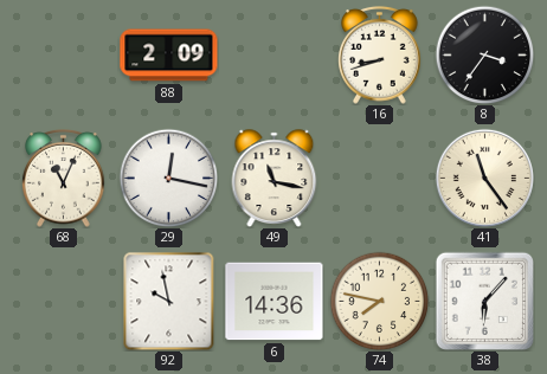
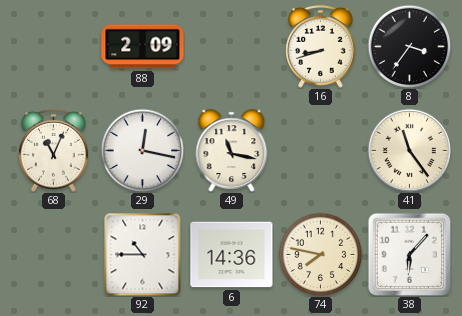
92: 9:58 -> 10:45
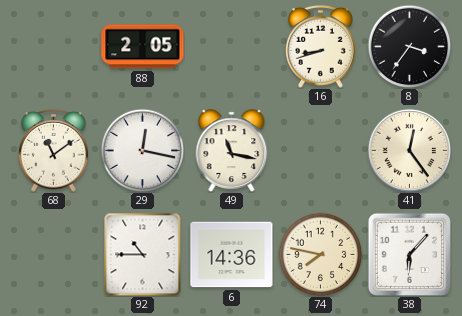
88: 2:09 -> 2:05
68: 11:04 -> 11:09
41: 11:24 -> 12:24
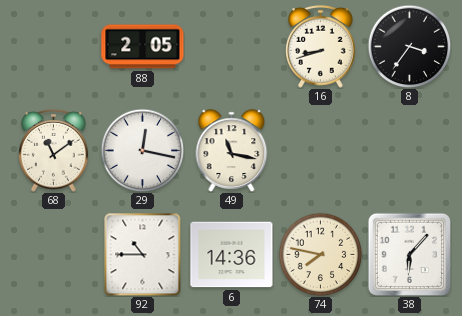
41: 12:24 -> none
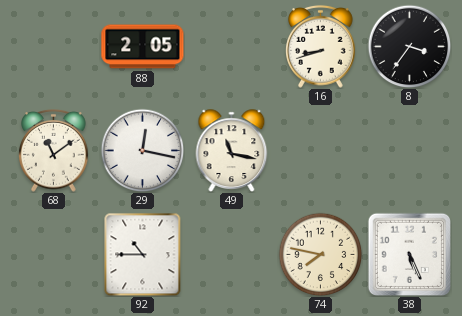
6: 14:36 -> none
38: 6:07 -> 5:26
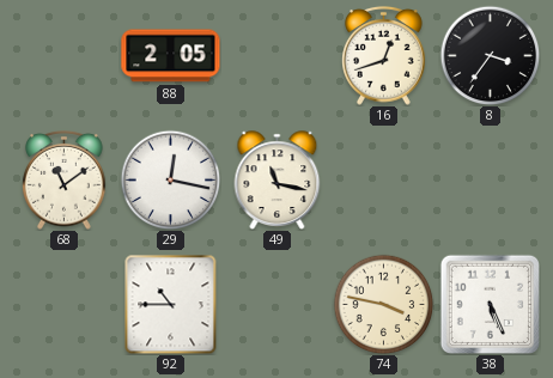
16: 8:42 -> 12:42
74: 7:47 -> 3:47
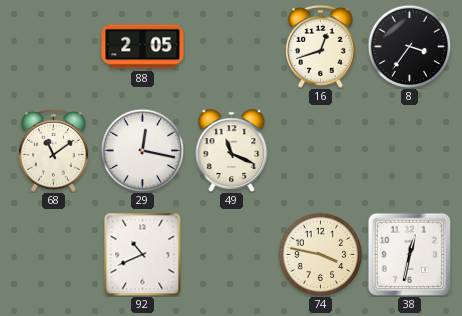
49: 11:17 -> 11:19
92: 10:45 -> 10:41
38: 5:26 -> 12:32
